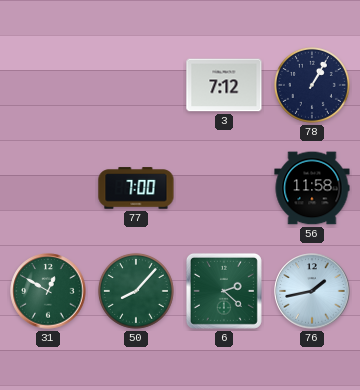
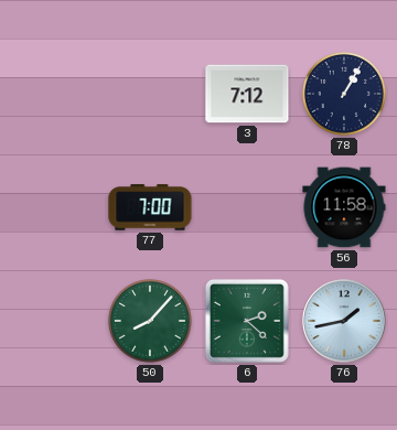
31: 12:50 -> none
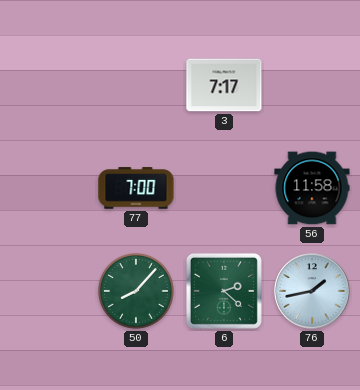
3: 7:12 -> 7:17
78: 1:05 -> none
